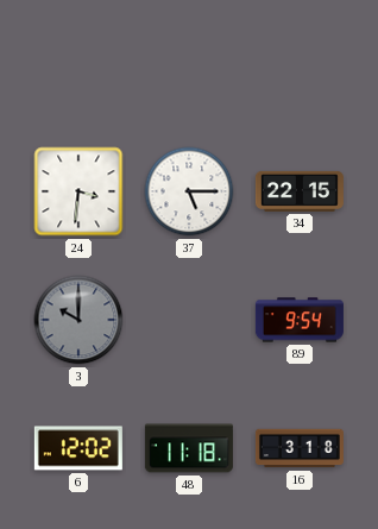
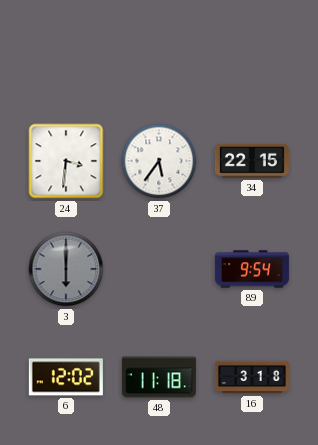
37: 5:15 -> 5:36
3: 10:00 -> 6:00
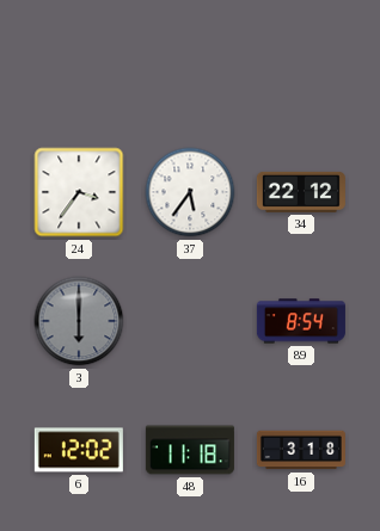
24: 3:31 -> 3:36
34: 22:15 -> 22:12
89: 9:54 -> 8:54
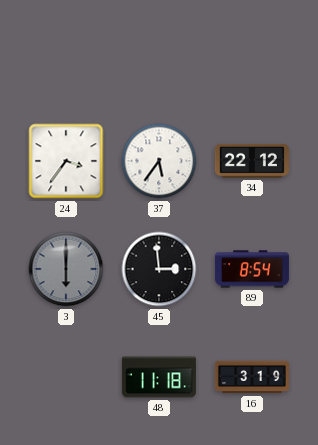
45: none -> 2:59
6: 12:02 -> none
16: 3:18 -> 3:19
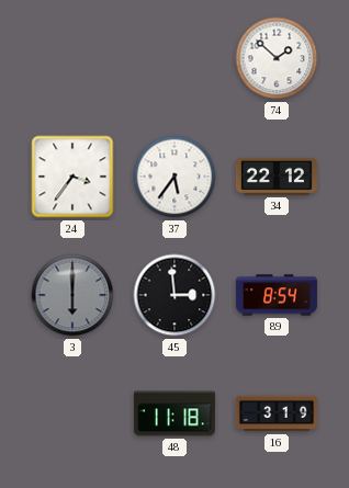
74: none -> 1:52
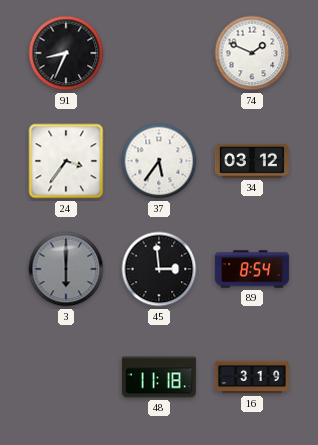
91: none -> 8:34
74: 1:52 -> 1:49
34: 22:12 -> 03:12
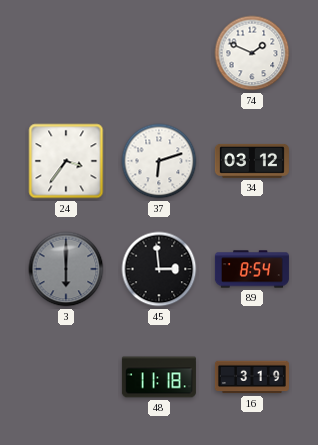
91: 8:34 -> none
37: 5:36 -> 6:12
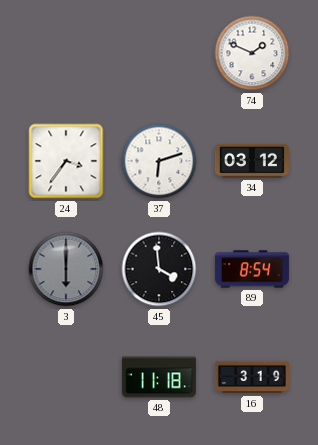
45: 2:59 -> 3:59
